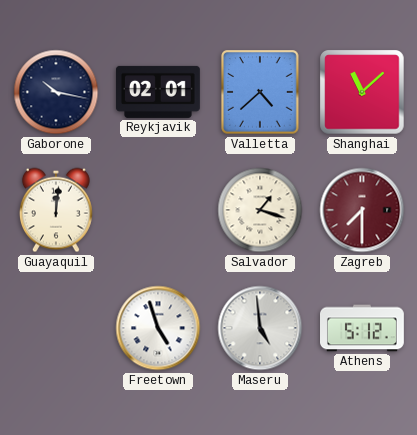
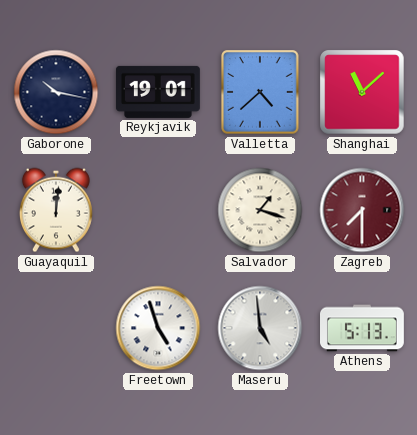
Reykjavik: 02:01 -> 19:01
Athens: 5:12 -> 5:13
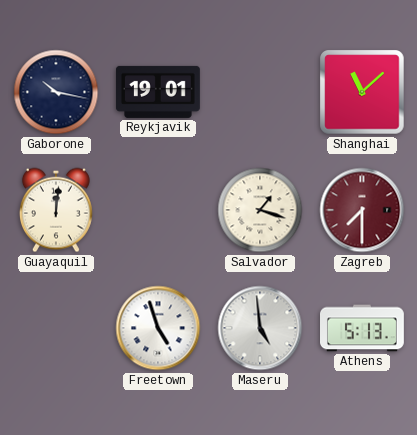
Valletta: 4:38 -> none
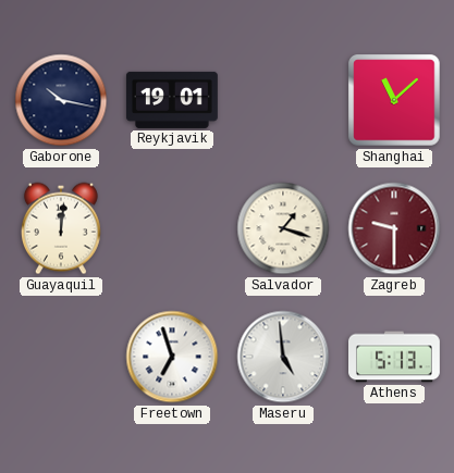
Zagreb: 7:30 -> 9:30
Freetown: 4:57 -> 6:57
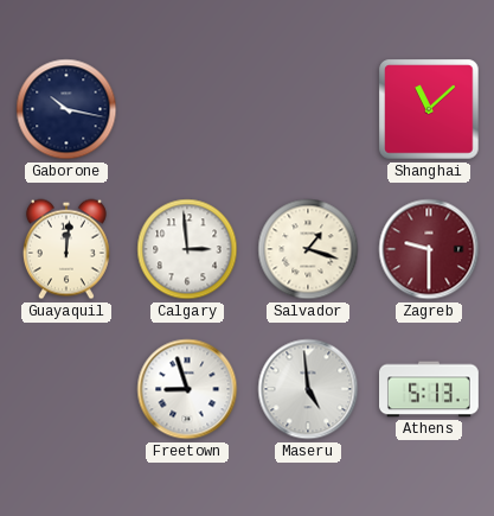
Reykjavik: 19:01 -> none
Calgary: none -> 2:59
Freetown: 6:57 -> 8:57
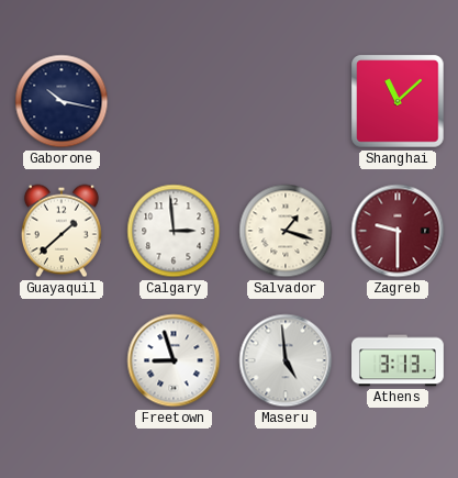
Guayaquil: 12:01 -> 1:38
Athens: 5:13 -> 3:13
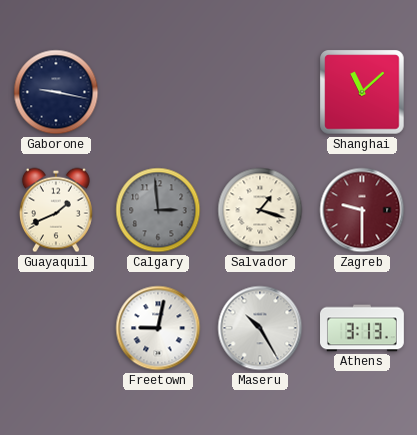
Gaborone: 10:17 -> 9:17
Guayaquil: 1:38 -> 1:41
Calgary dial: white -> grey
Freetown: 8:57 -> 9:02
Maseru: 4:59 -> 10:25
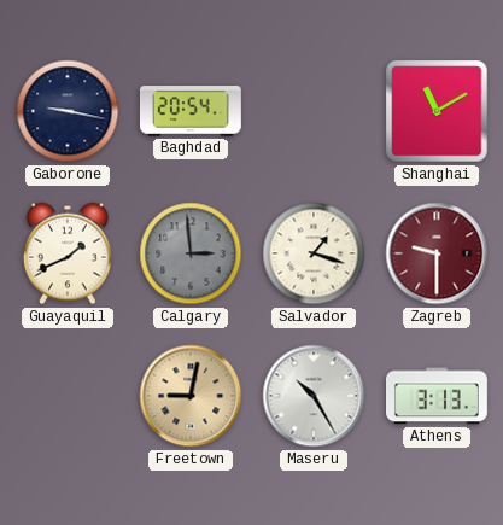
Baghdad: none -> 20:54
Shanghai: 11:08 -> 11:10
Freetown dial: white -> champagne
